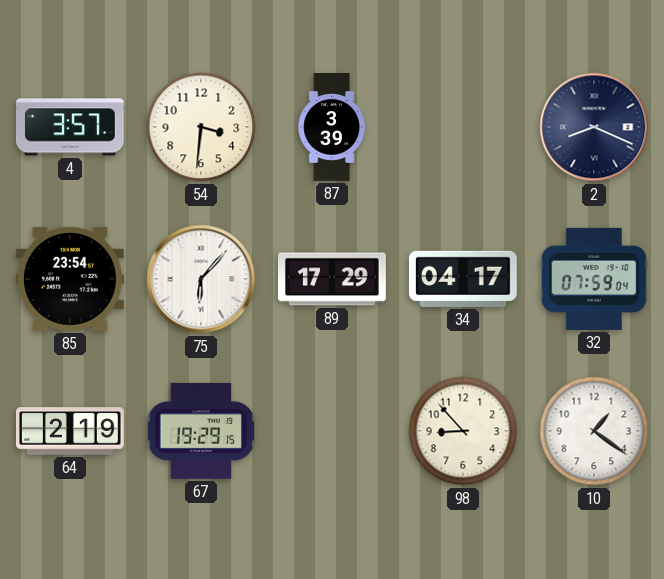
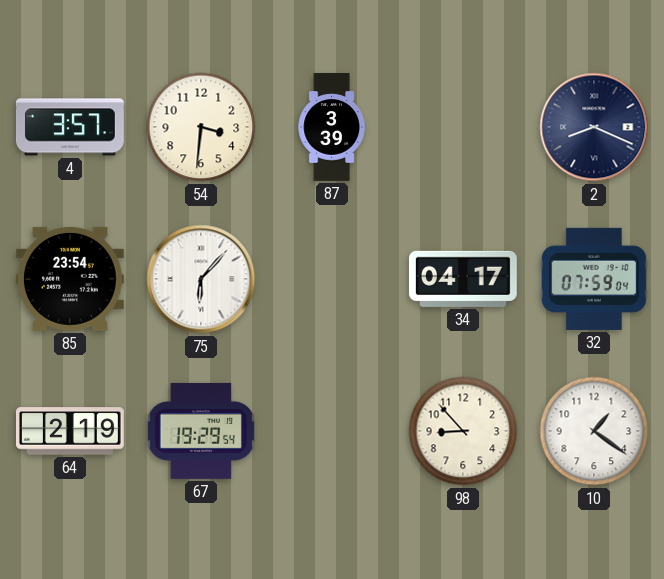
89: 17:29 -> none
67: 19:29:15 -> 19:29:54
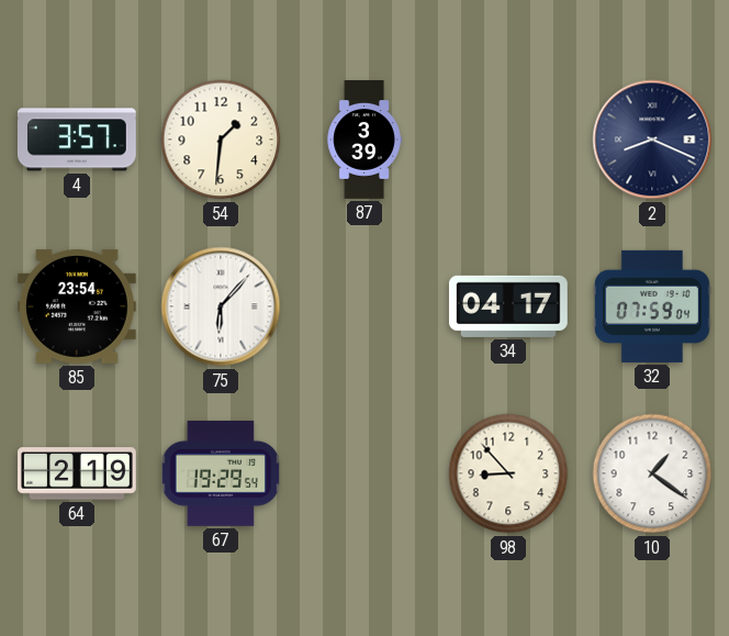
54: 3:31 -> 1:31
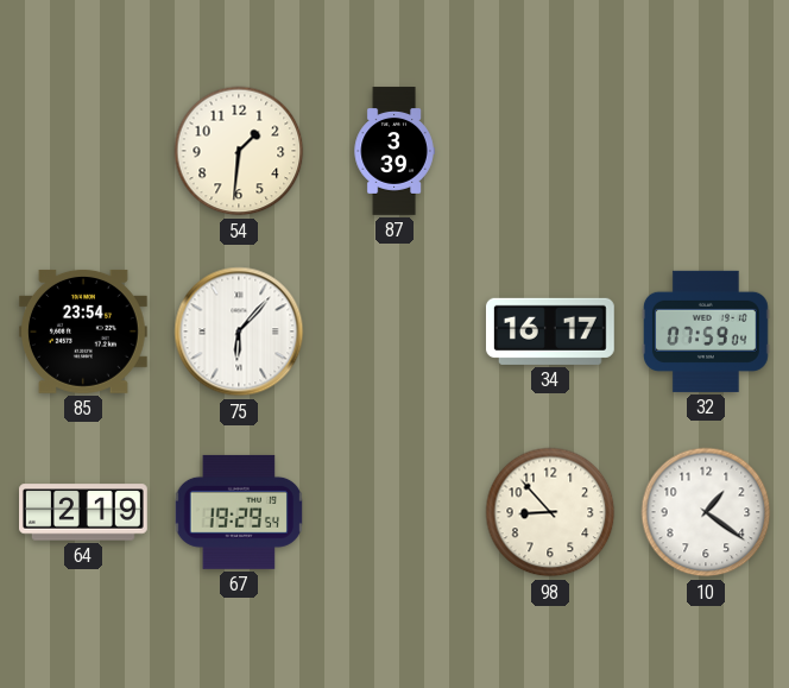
4: 3:57 -> none
2: 8:19 -> none
34: 04:17 -> 16:17
